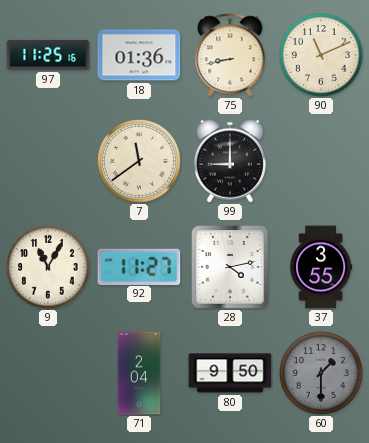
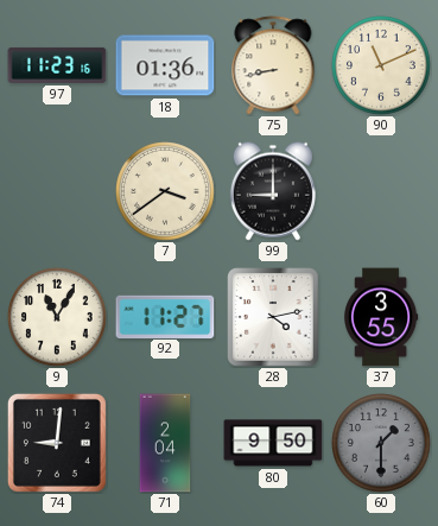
97: 11:25 -> 11:23
7: 11:39 -> 3:39
74: none -> 9:01
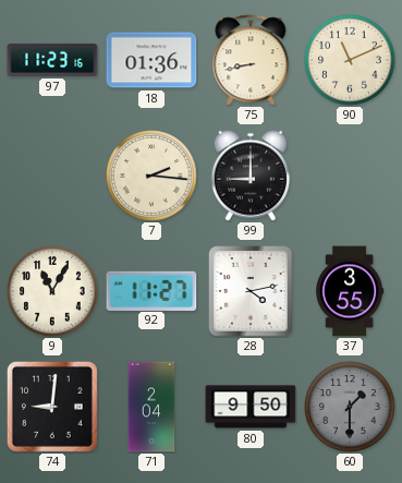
7: 3:39 -> 2:16
